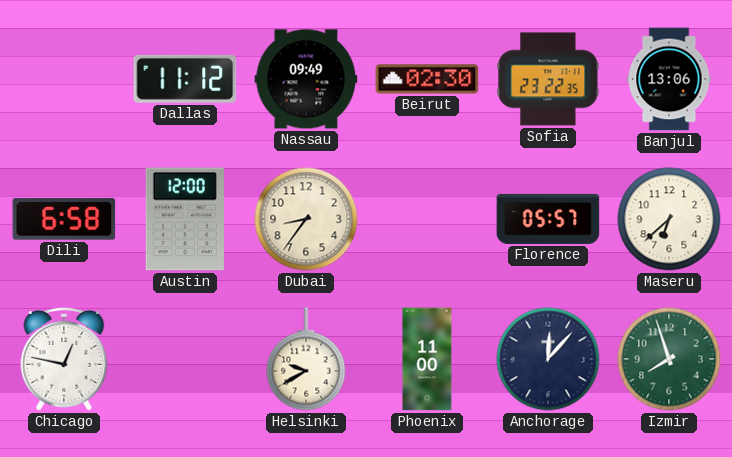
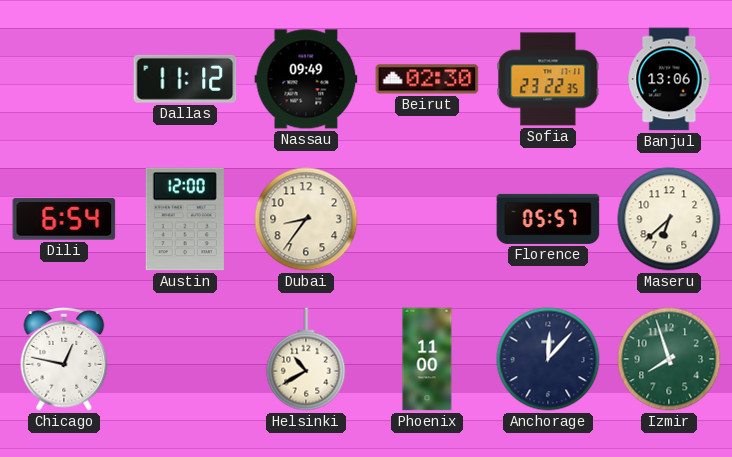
Dili: 6:58 -> 6:54
Helsinki: 9:40 -> 10:40
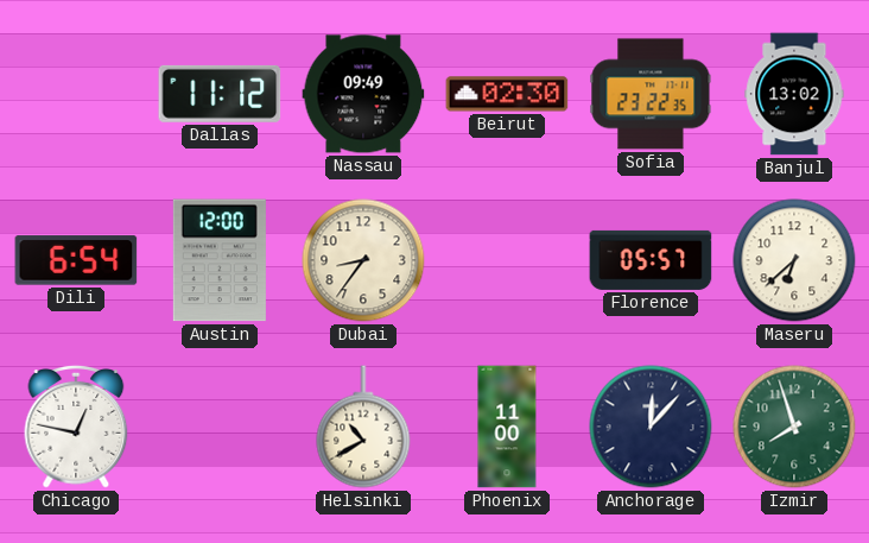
Banjul: 13:06 -> 13:02
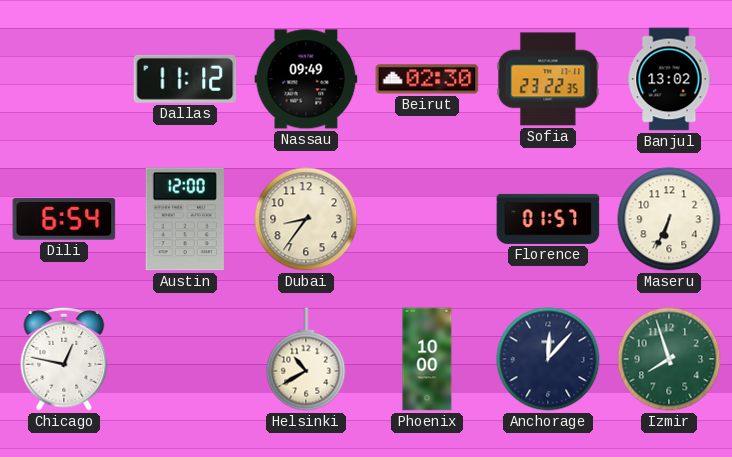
Florence: 05:57 -> 01:57
Maseru: 6:38 -> 6:34
Phoenix: 11:00 -> 10:00
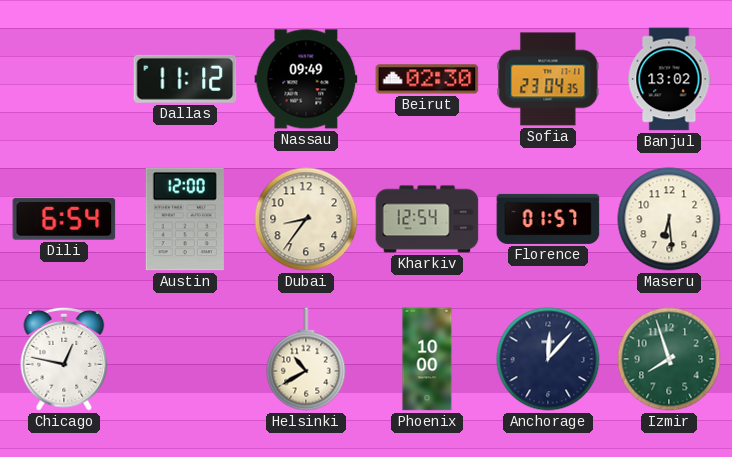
Sofia: 23:22 -> 23:04
Kharkiv: none -> 12:54
Maseru: 6:34 -> 6:29
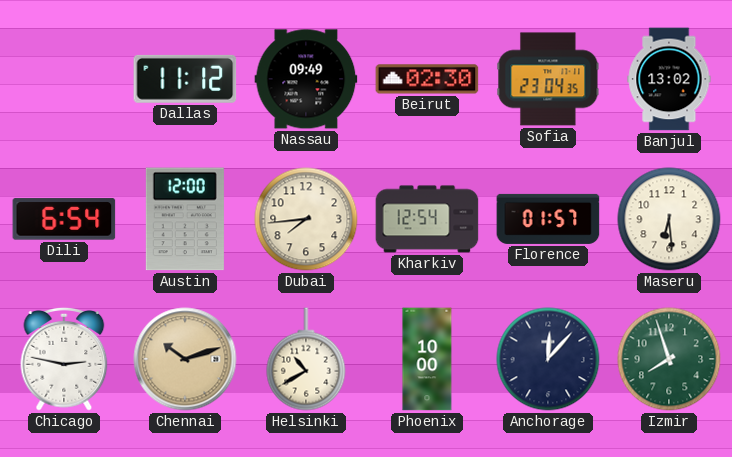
Dubai: 8:36 -> 7:44
Chicago: 12:47 -> 2:47
Chennai: none -> 10:12
